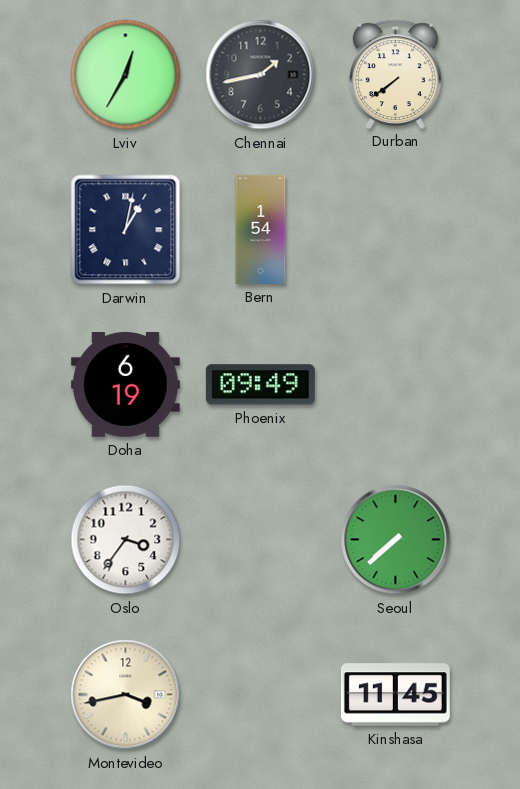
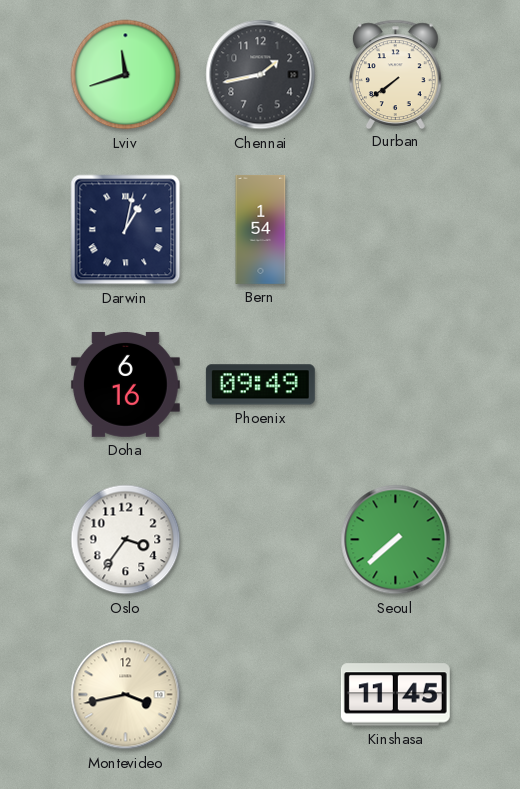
Lviv: 12:35 -> 11:42
Doha: 6:19 -> 6:16
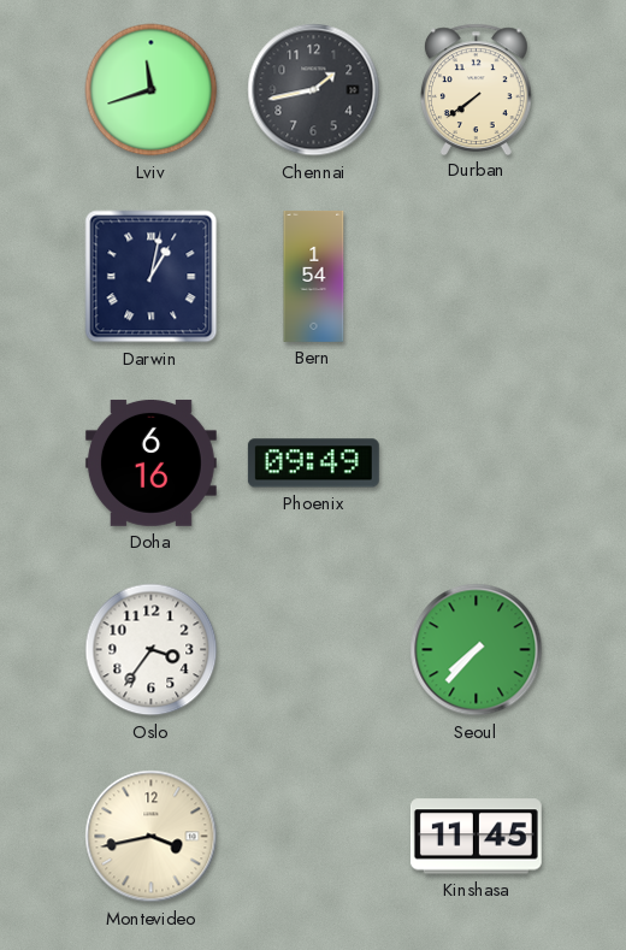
Seoul: 7:38 -> 7:37
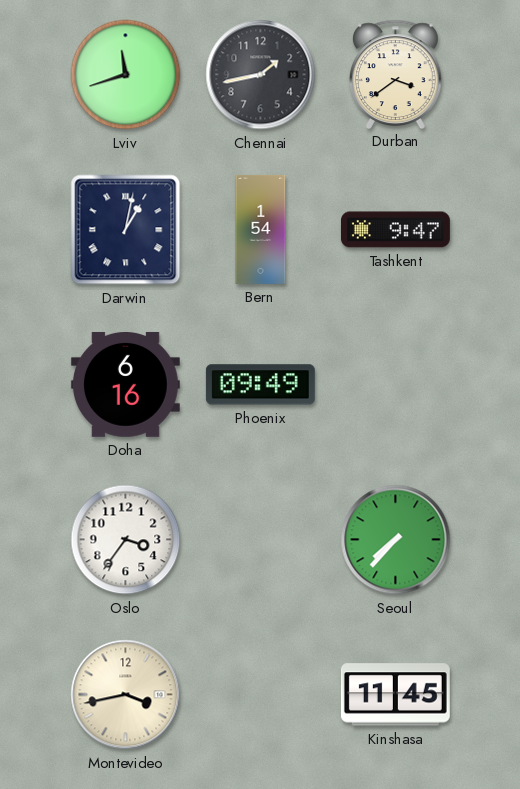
Durban: 7:39 -> 3:39
Tashkent: none -> 9:47
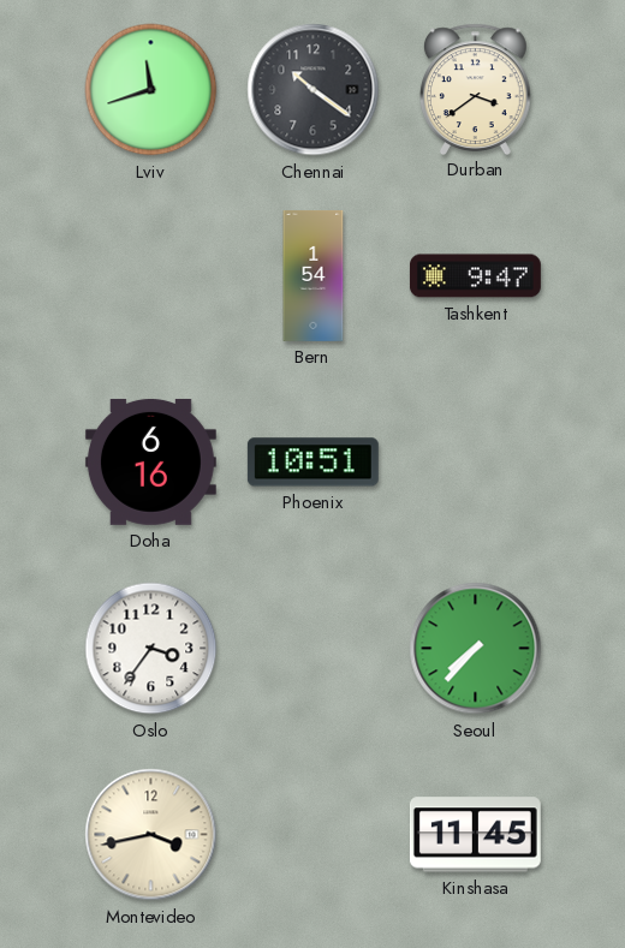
Chennai: 1:43 -> 10:21
Darwin: 1:02 -> none
Phoenix: 09:49 -> 10:51
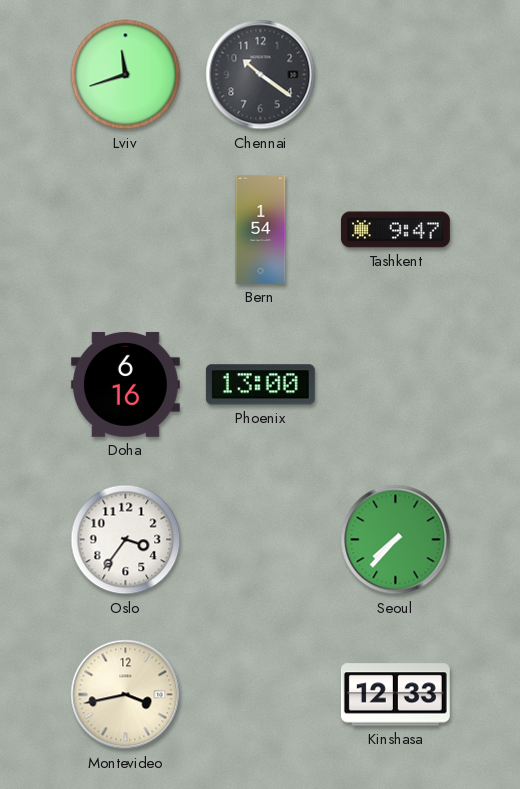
Durban: 3:39 -> none
Phoenix: 10:51 -> 13:00
Kinshasa: 11:45 -> 12:33
